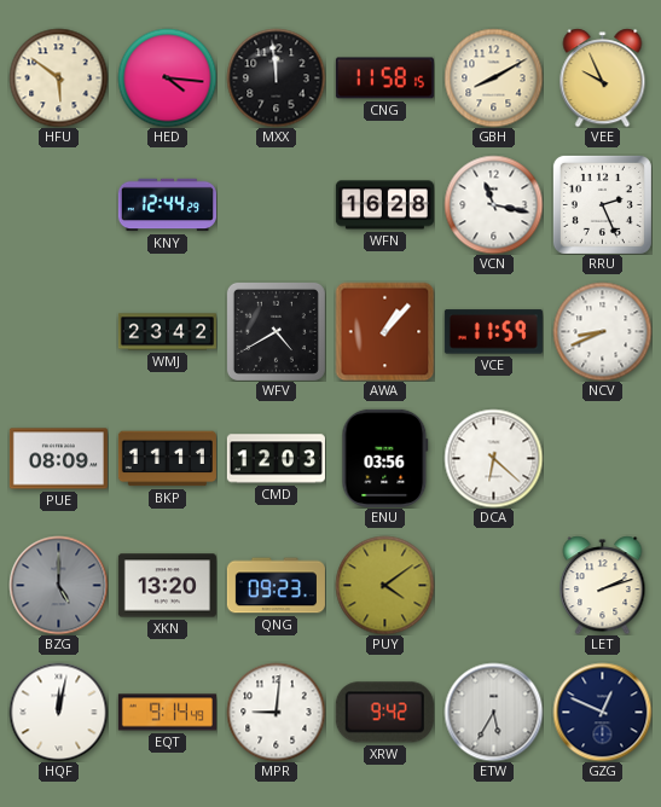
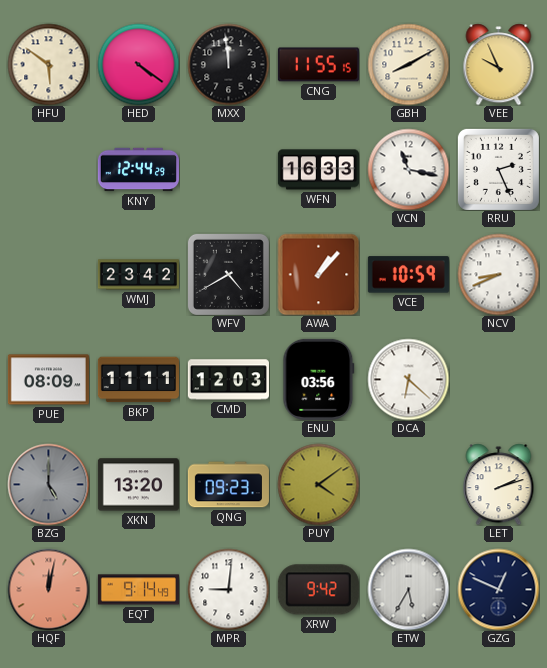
HED: 4:16 -> 4:21
CNG: 11:58 -> 11:55
WFN: 16:28 -> 16:33
VCE: 11:59 -> 10:59
HQF dial: white -> salmon
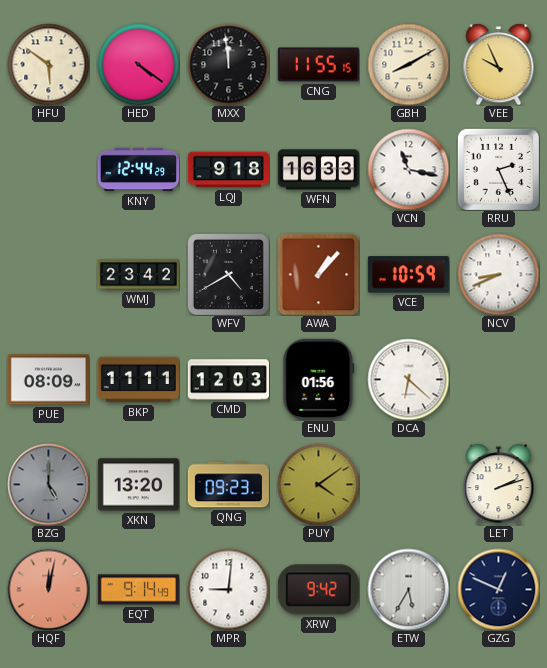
LQJ: none -> 9:18
ENU: 03:56 -> 01:56
